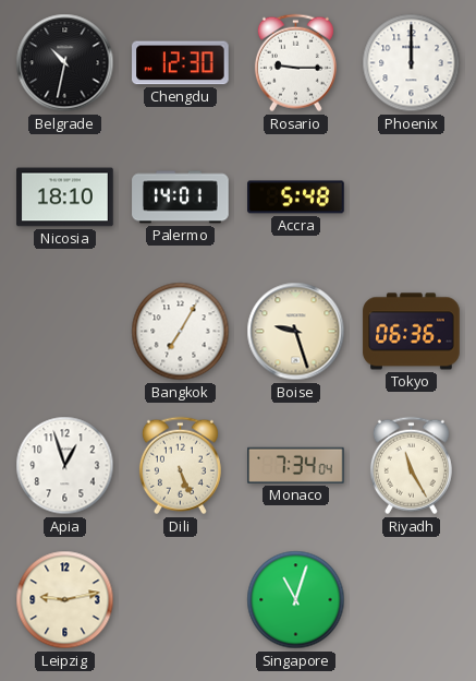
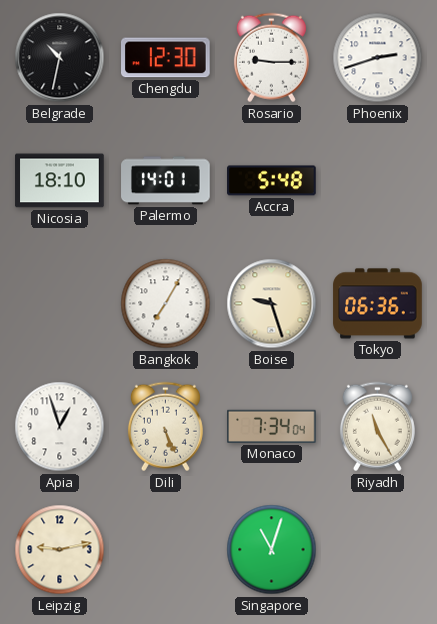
Phoenix: 12:00 -> 2:42
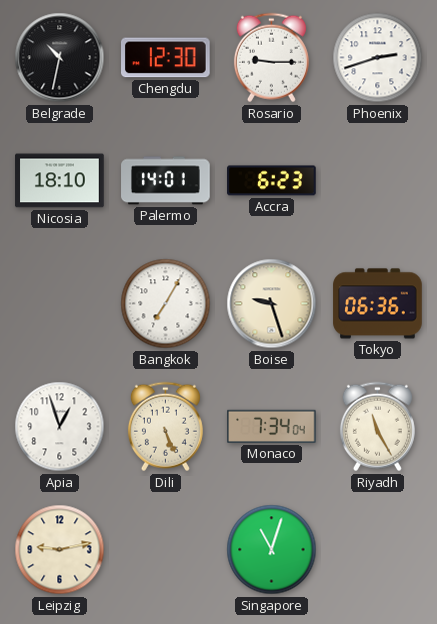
Accra: 5:48 -> 6:23
